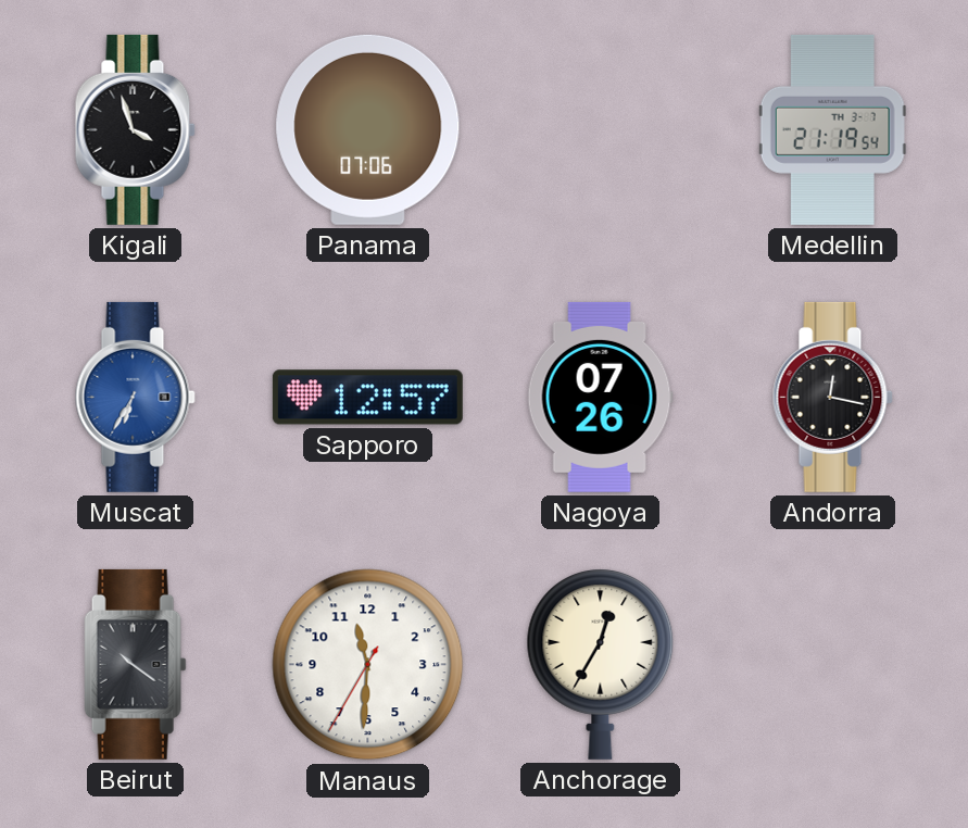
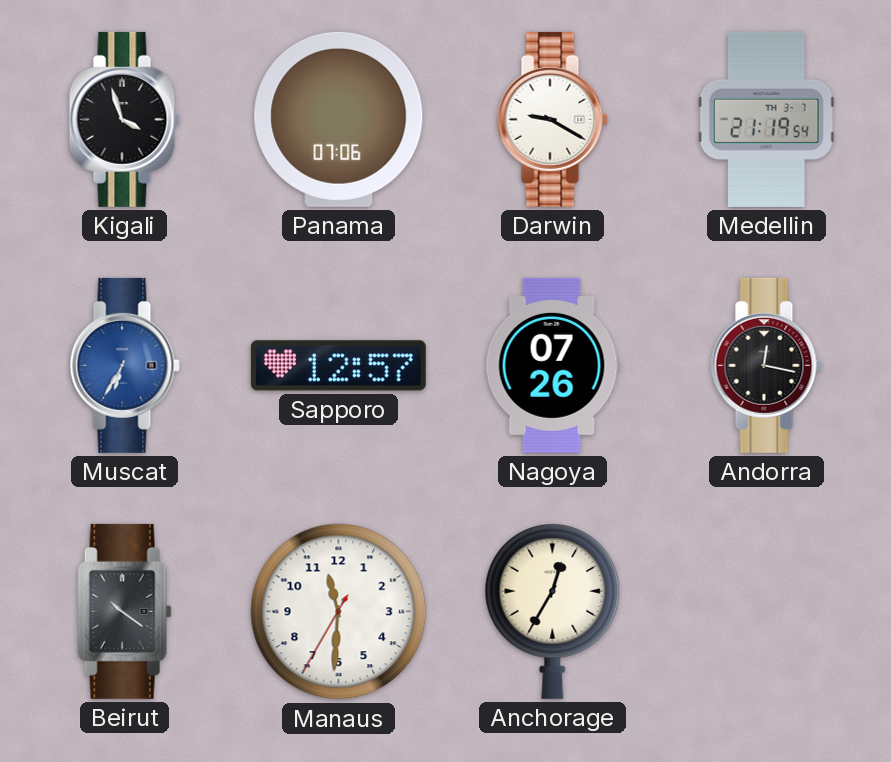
Darwin: none -> 9:20
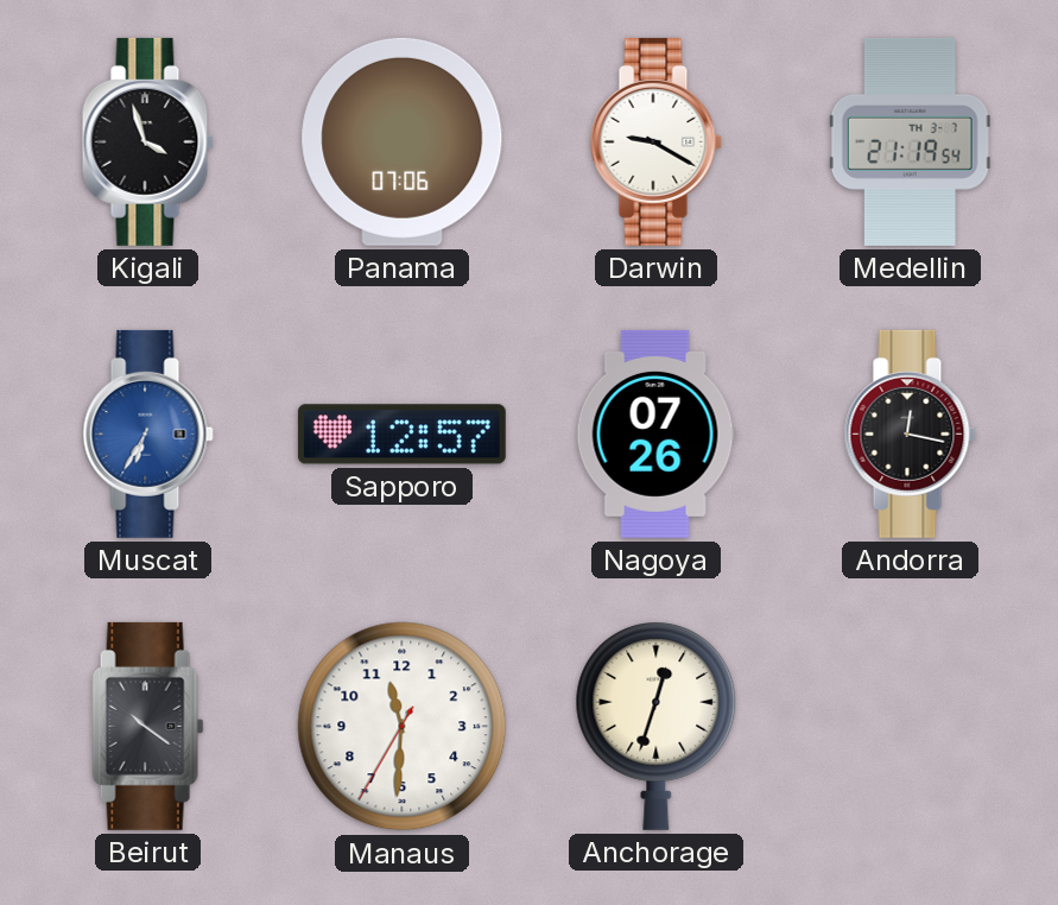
Anchorage: 12:35 -> 12:33
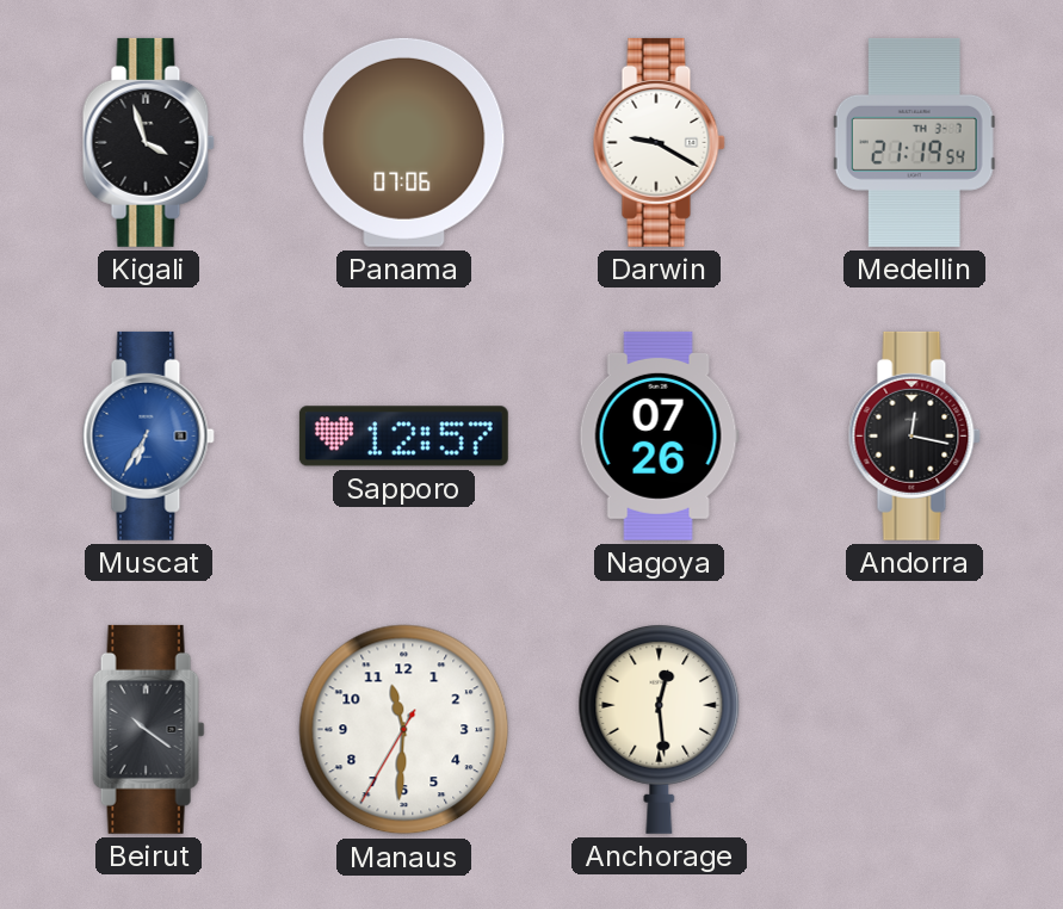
Anchorage: 12:33 -> 12:29
